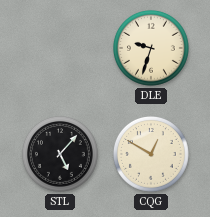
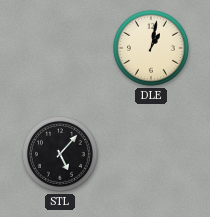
DLE: 9:33 -> 1:02
CQG: 12:50 -> none
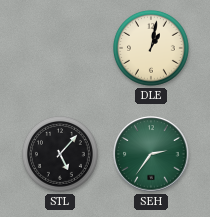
SEH: none -> 2:36
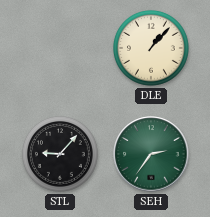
DLE: 1:02 -> 1:07
STL: 5:07 -> 9:07
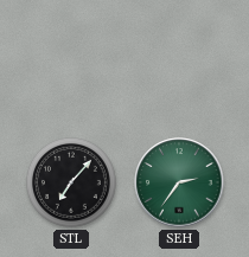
DLE: 1:07 -> none
STL: 9:07 -> 7:07
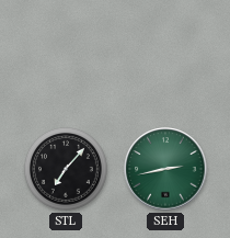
SEH: 2:36 -> 2:43
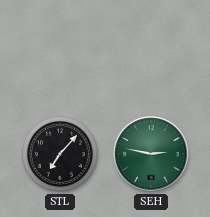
SEH: 2:43 -> 2:47
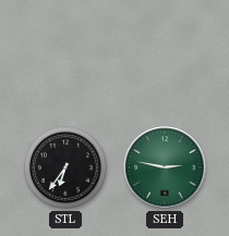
STL: 7:07 -> 6:36
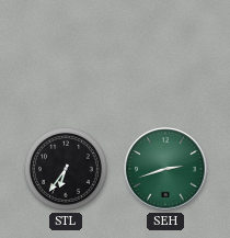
SEH: 2:47 -> 2:42
